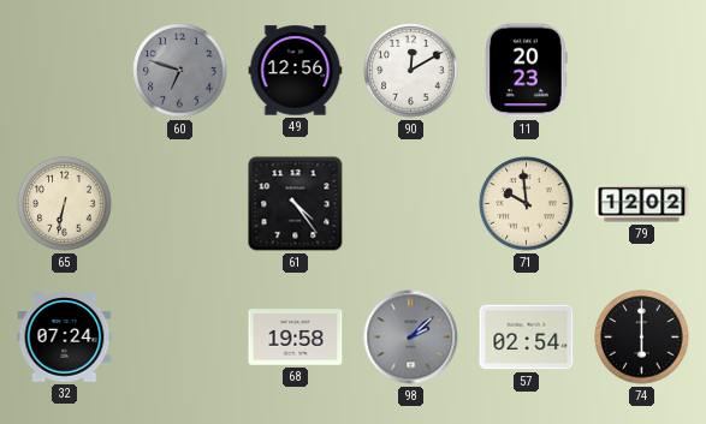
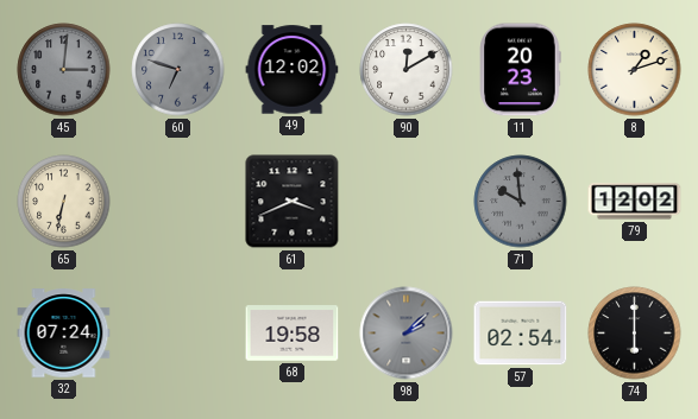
45: none -> 3:01
49: 12:56 -> 12:02
8: none -> 1:12
61: 4:24 -> 3:41
71 dial: cream -> grey
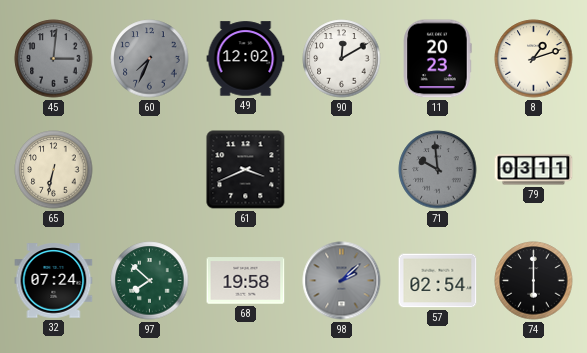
60: 6:48 -> 7:34
79: 12:02 -> 03:11
97: none -> 7:52
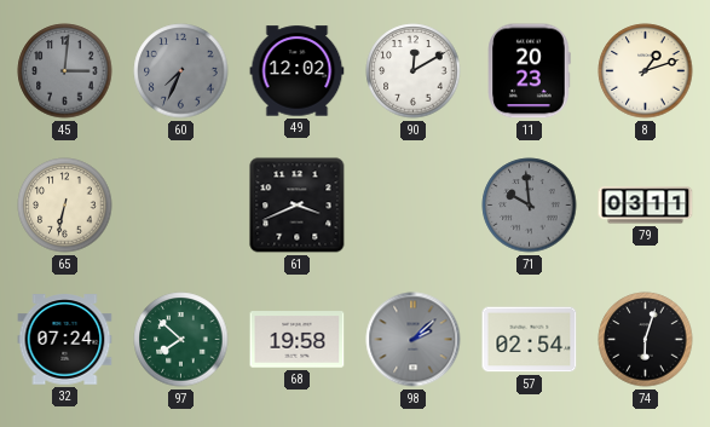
74: 6:00 -> 6:03
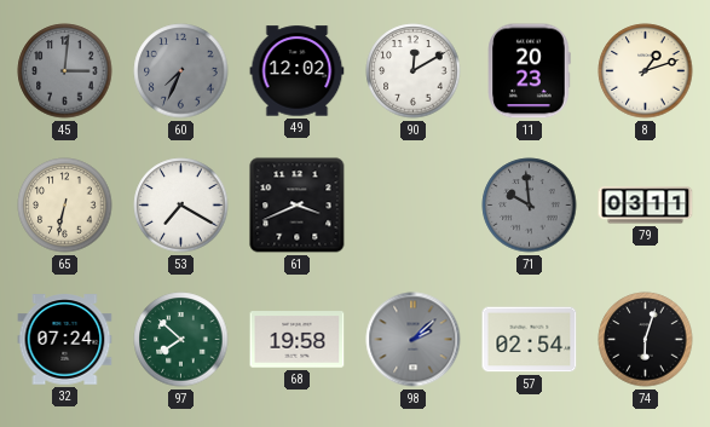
53: none -> 7:20
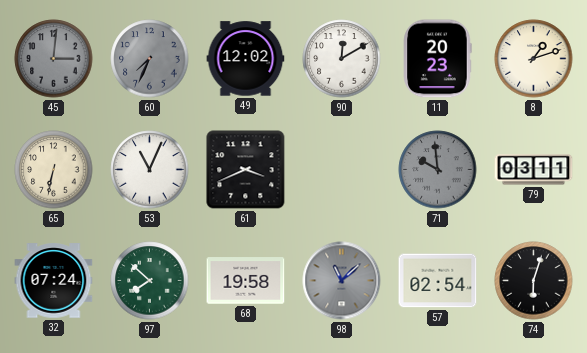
53: 7:20 -> 11:04
98: 2:08 -> 11:08
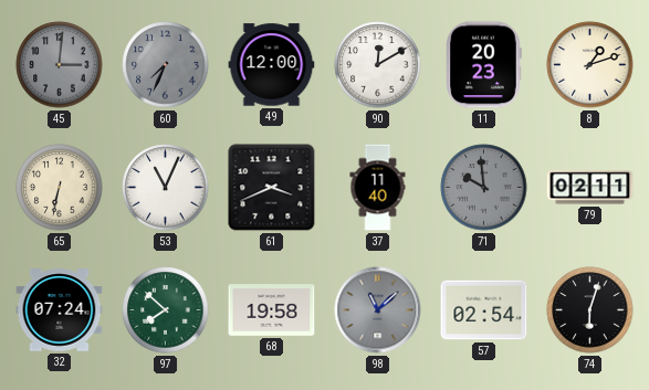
49: 12:02 -> 12:00
37: none -> 11:40
79: 03:11 -> 02:11
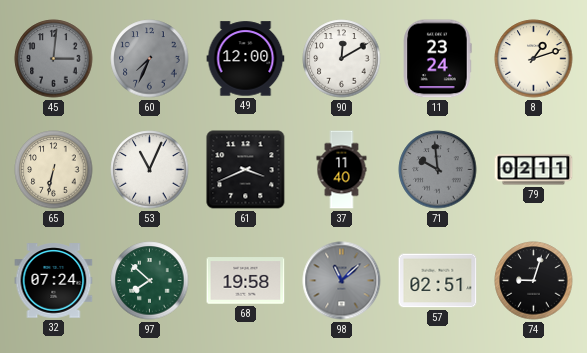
11: 20:23 -> 23:24
57: 02:54 -> 02:51
74: 6:03 -> 9:03
